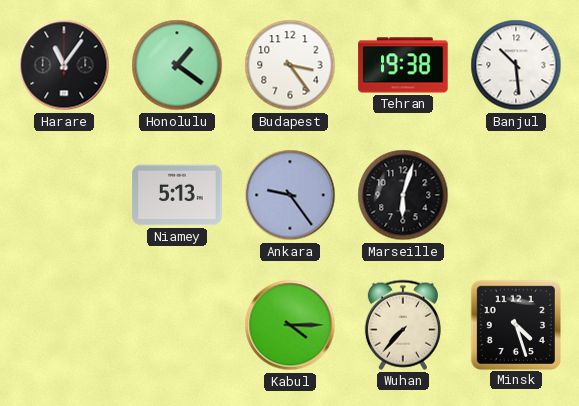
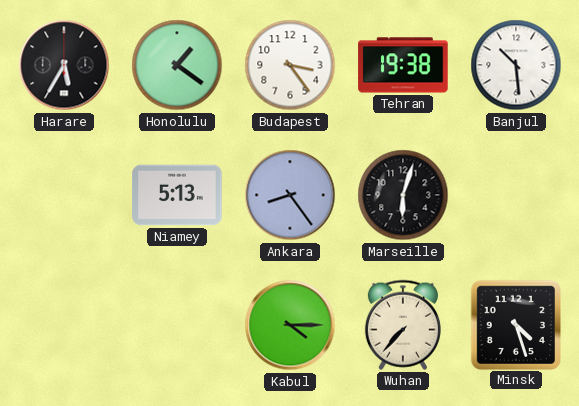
Harare: 11:06 -> 5:35
Ankara: 9:24 -> 8:24
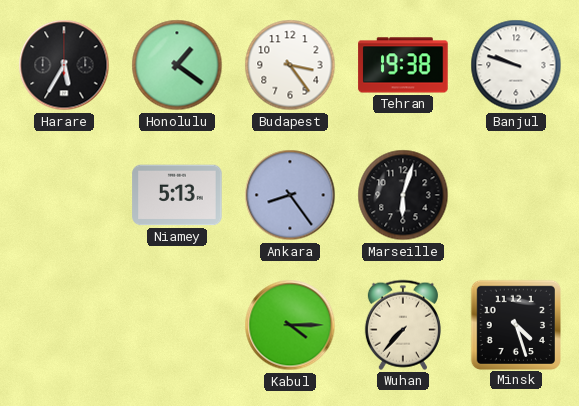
Banjul: 10:29 -> 9:48
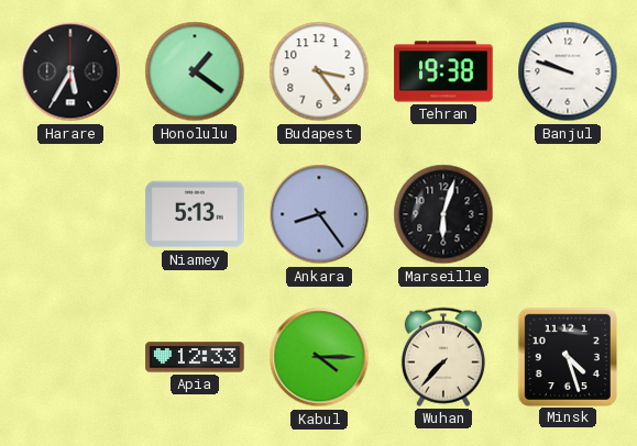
Apia: none -> 12:33
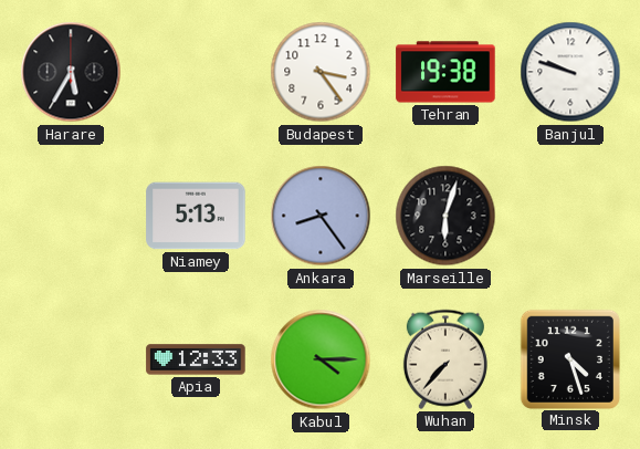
Honolulu: 1:21 -> none
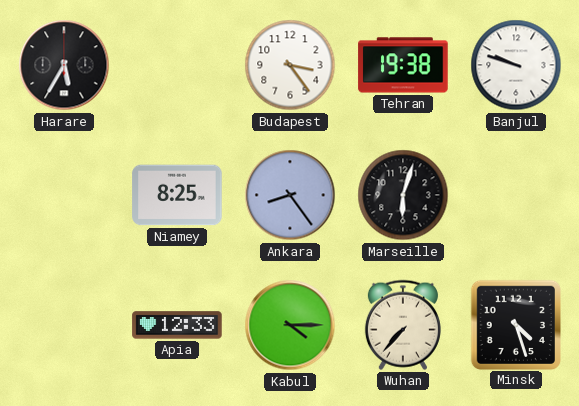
Niamey: 5:13 -> 8:25
